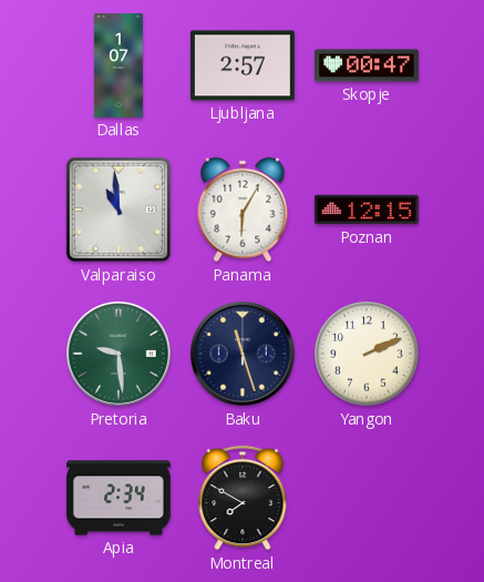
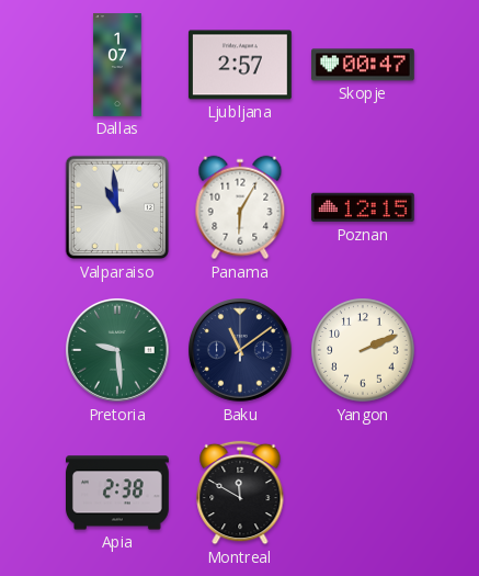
Baku: 11:27 -> 11:09
Apia: 2:34 -> 2:38
Montreal: 7:50 -> 11:50
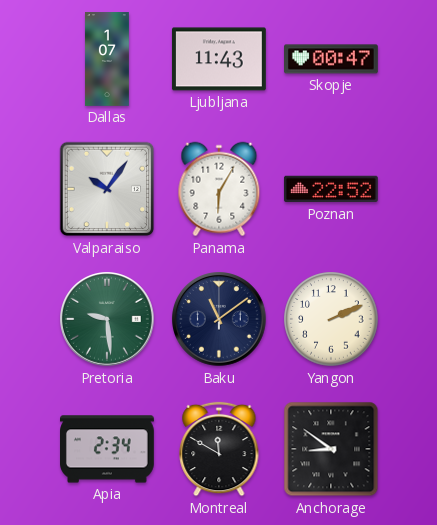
Ljubljana: 2:57 -> 11:43
Valparaiso: 10:59 -> 10:06
Poznan: 12:15 -> 22:52
Apia: 2:38 -> 2:34
Anchorage: none -> 8:51
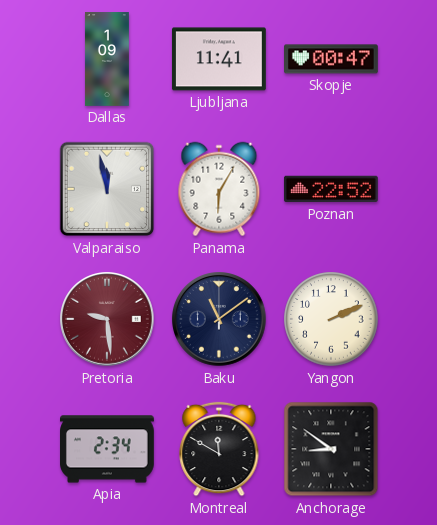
Dallas: 1:07 -> 1:09
Ljubljana: 11:43 -> 11:41
Valparaiso: 10:06 -> 11:58
Pretoria dial: green -> burgundy
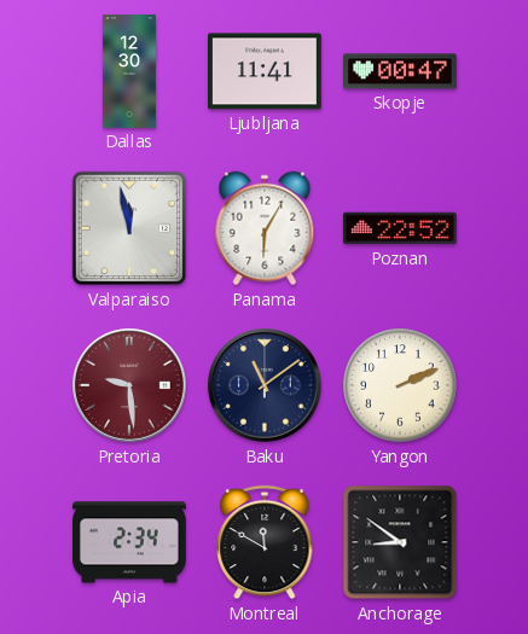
Dallas: 1:09 -> 12:30
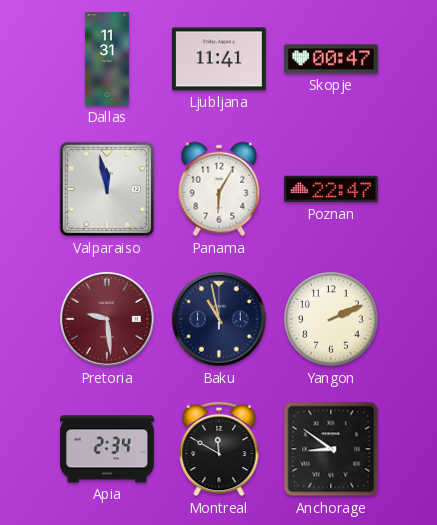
Dallas: 12:30 -> 11:31
Poznan: 22:52 -> 22:47
Baku: 11:09 -> 10:58
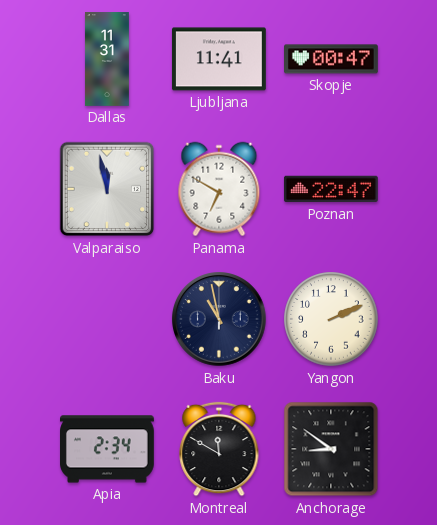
Panama: 6:05 -> 6:50
Pretoria: 9:29 -> none
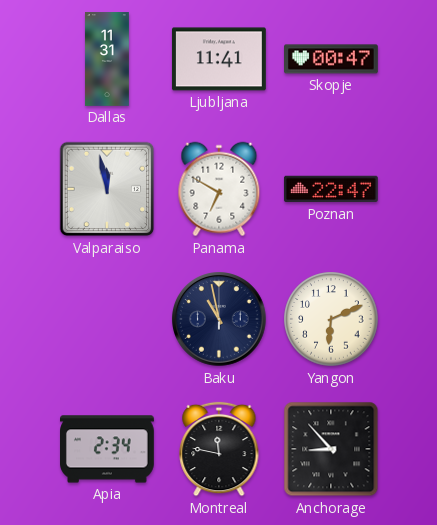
Yangon: 2:11 -> 6:11
Montreal: 11:50 -> 11:47
Anchorage: 8:51 -> 8:53
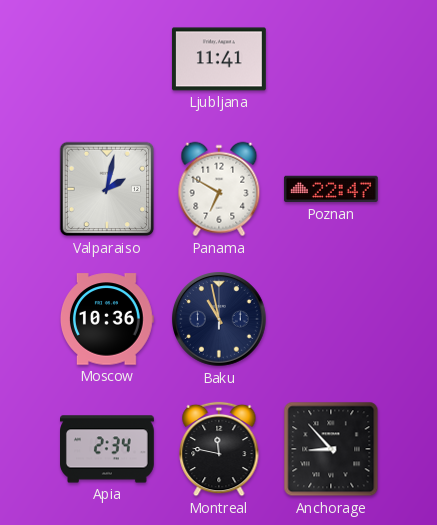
Dallas: 11:31 -> none
Skopje: 00:47 -> none
Valparaiso: 11:58 -> 2:02
Moscow: none -> 10:36
Yangon: 6:11 -> none
